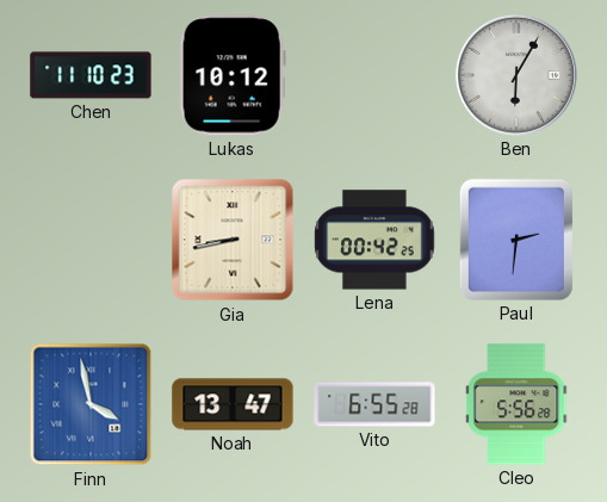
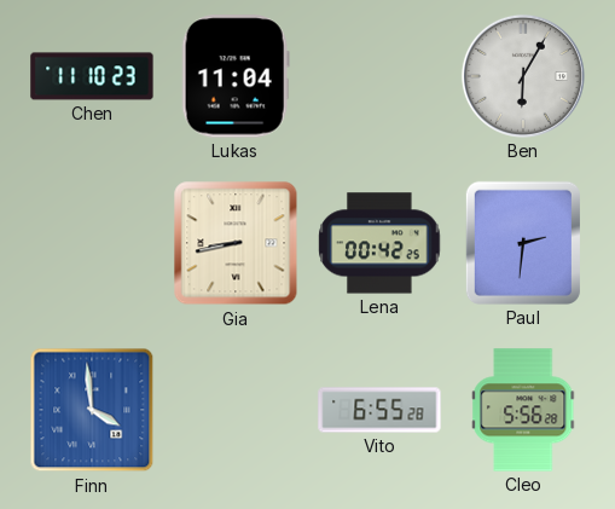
Lukas: 10:12 -> 11:04
Finn: 3:58 -> 3:59
Noah: 13:47 -> none
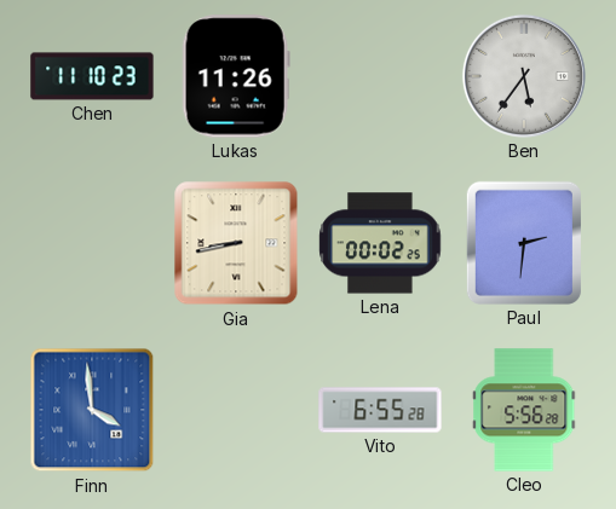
Lukas: 11:04 -> 11:26
Ben: 6:05 -> 5:36
Lena: 00:42 -> 00:02
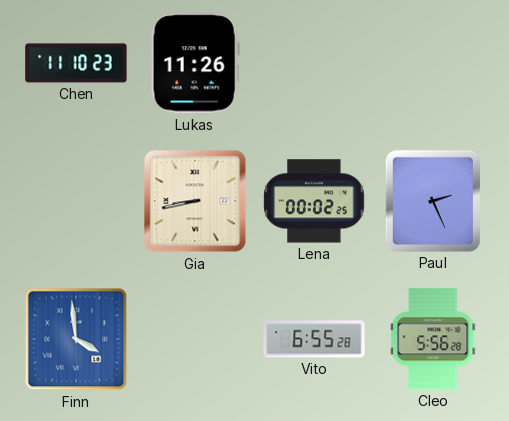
Ben: 5:36 -> none
Paul: 2:31 -> 2:26
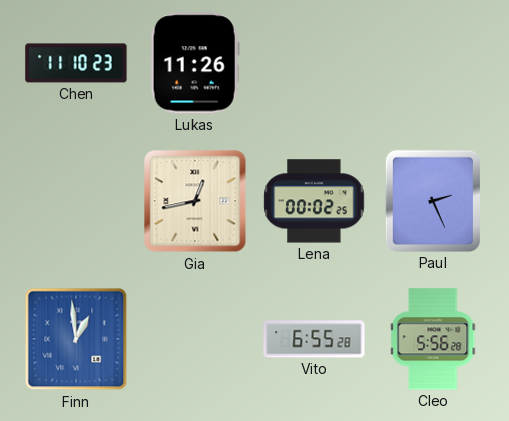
Gia: 8:43 -> 12:43
Finn: 3:59 -> 12:59
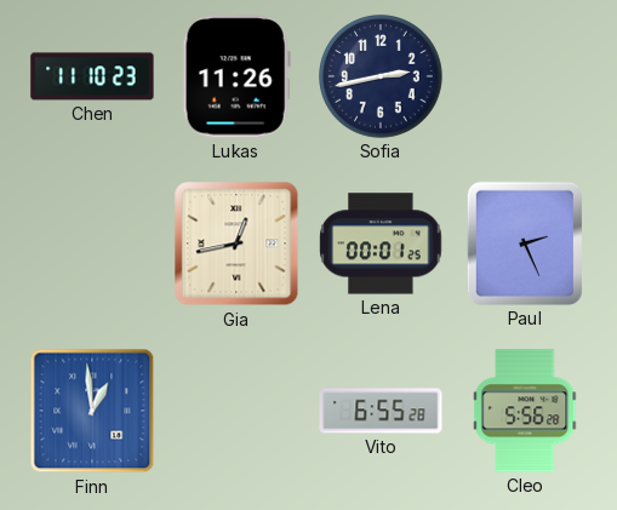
Sofia: none -> 2:43
Lena: 00:02 -> 00:01
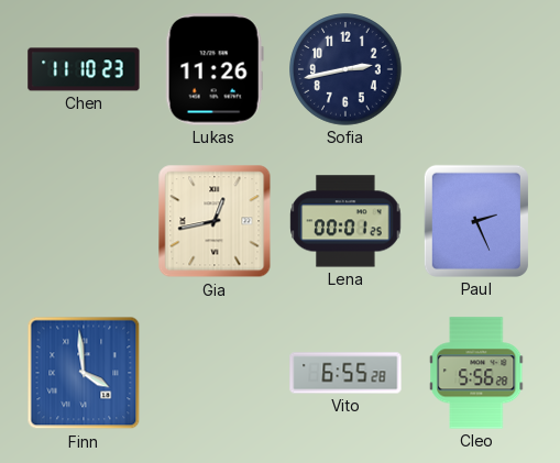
Finn: 12:59 -> 3:59
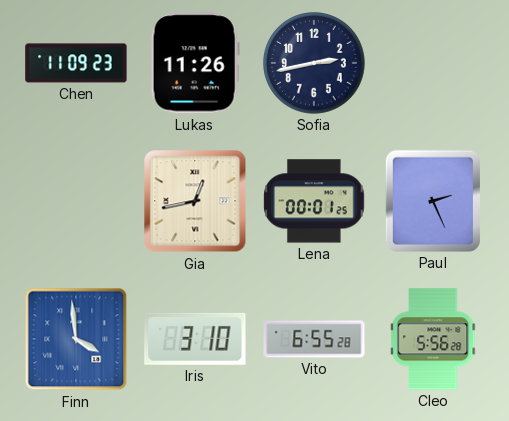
Chen: 11:10 -> 11:09
Iris: none -> 3:10
